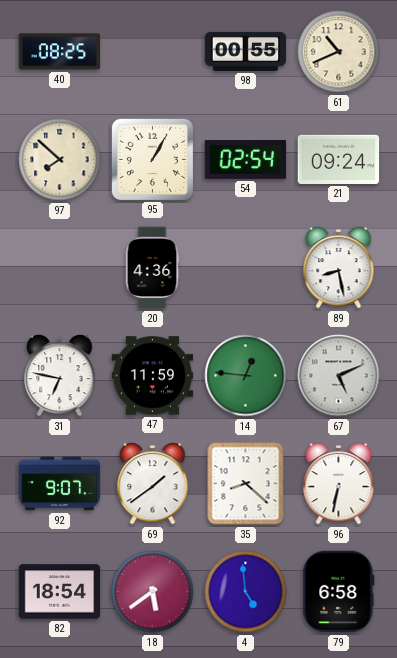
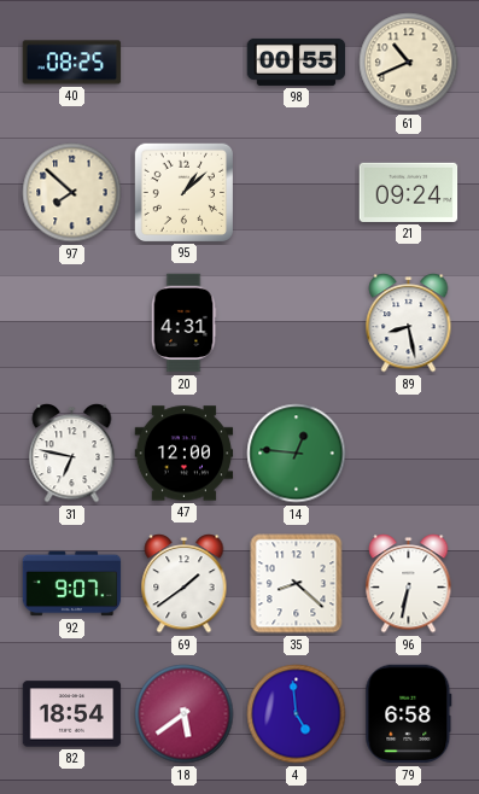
95: 1:05 -> 1:08
54: 02:54 -> none
20: 4:36 -> 4:31
47: 11:59 -> 12:00
67: 5:11 -> none
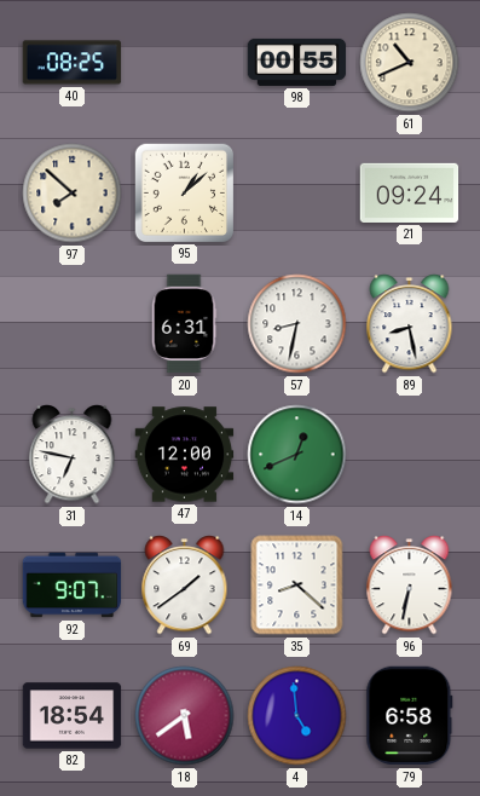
20: 4:31 -> 6:31
57: none -> 8:32
14: 12:46 -> 12:41
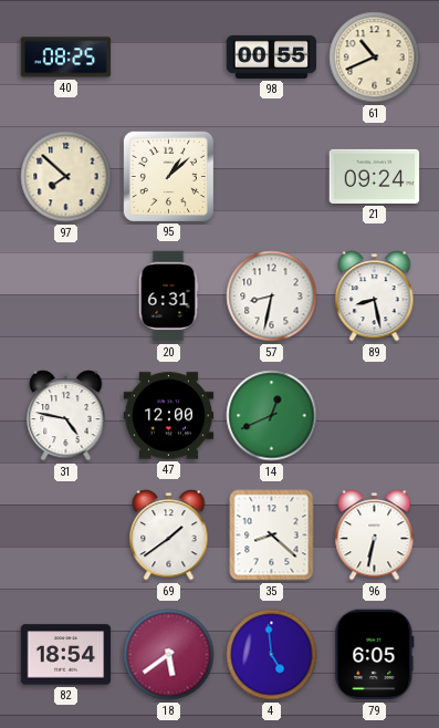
31: 6:47 -> 4:47
92: 9:07 -> none
79: 6:58 -> 6:05
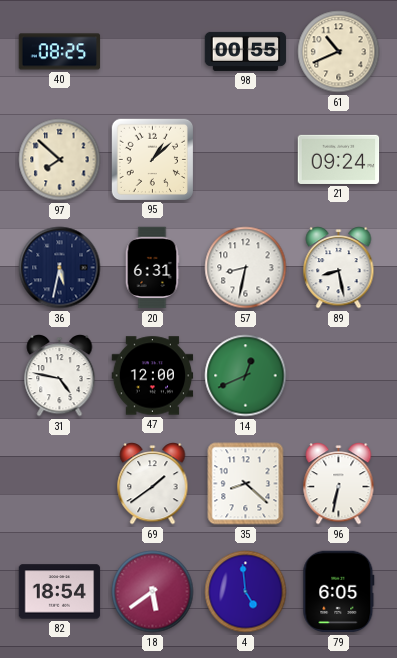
36: none -> 5:32
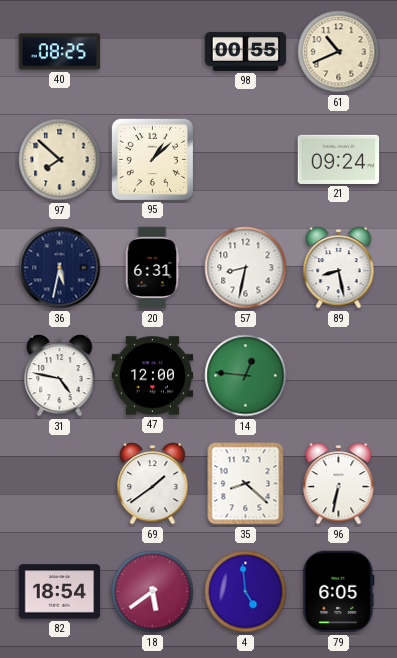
14: 12:41 -> 12:46
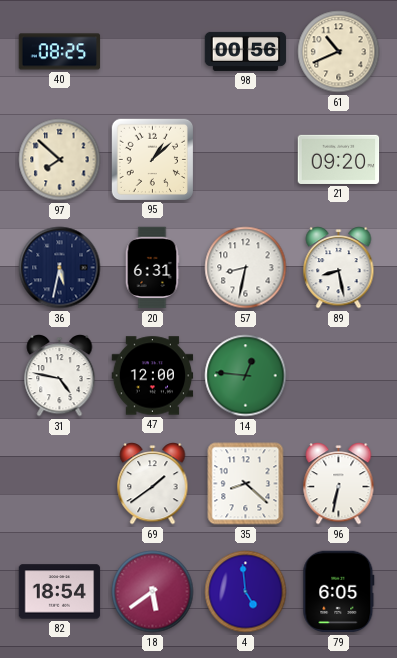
98: 00:55 -> 00:56
21: 09:24 -> 09:20
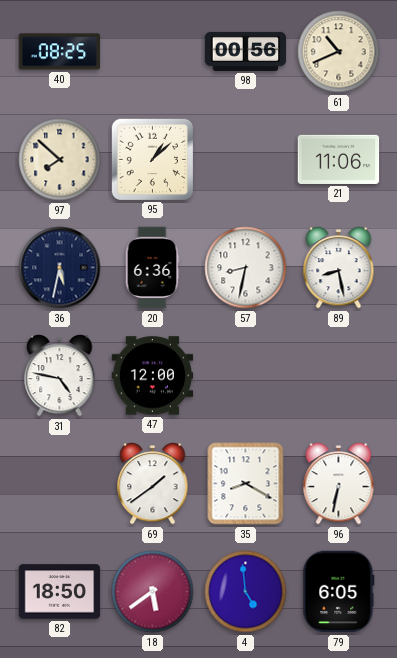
21: 09:20 -> 11:06
20: 6:31 -> 6:36
14: 12:46 -> none
35: 8:22 -> 8:20
82: 18:54 -> 18:50
